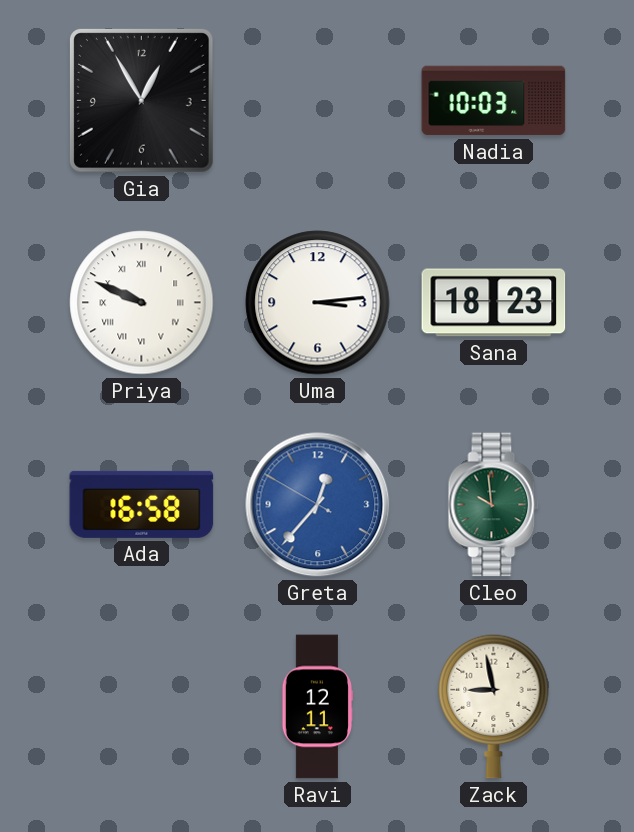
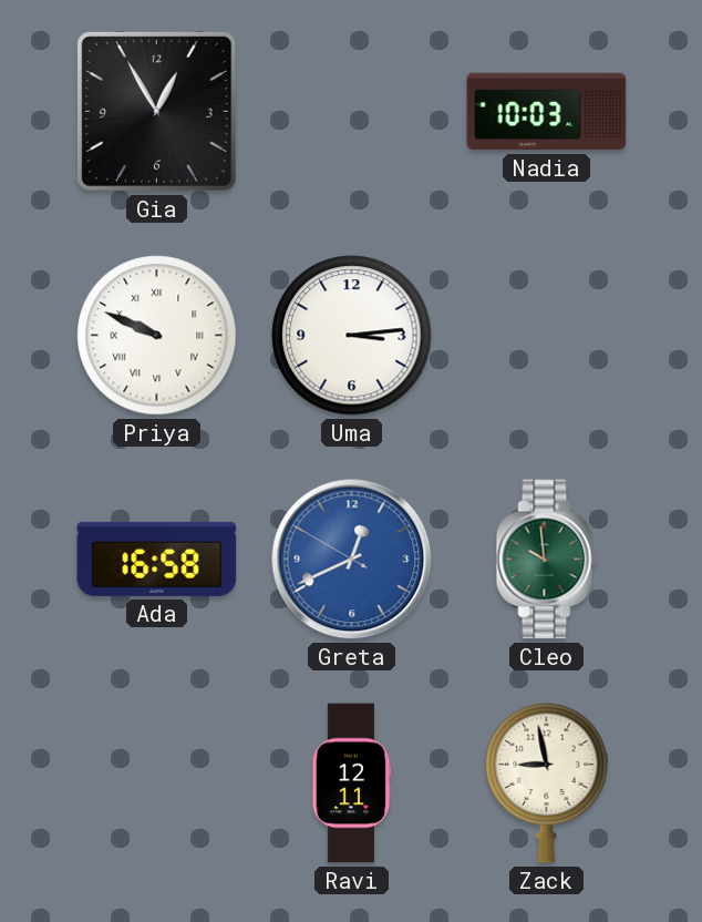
Sana: 18:23 -> none
Greta: 12:36 -> 12:40
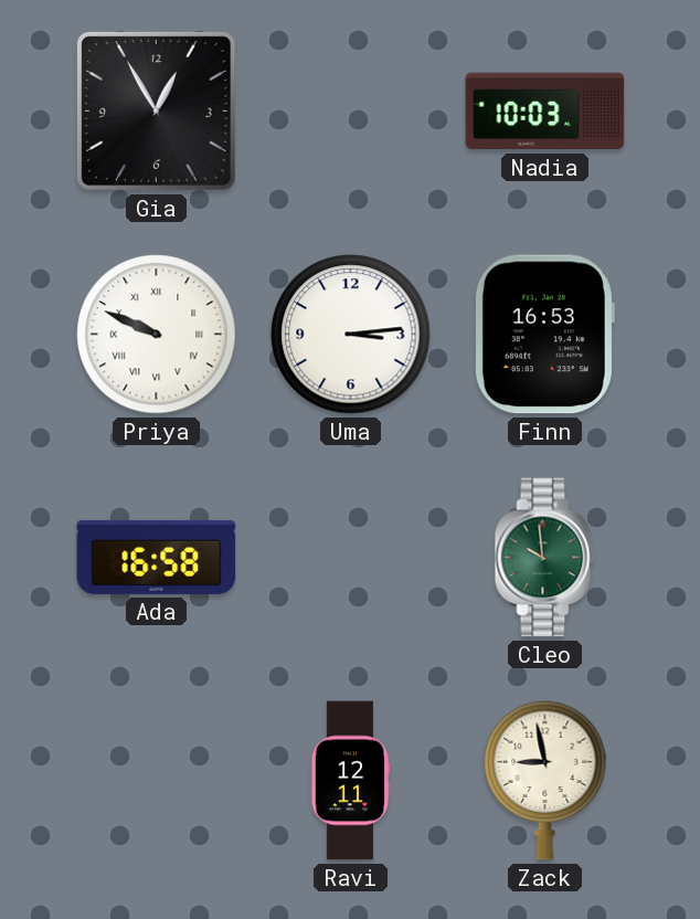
Finn: none -> 16:53
Greta: 12:40 -> none
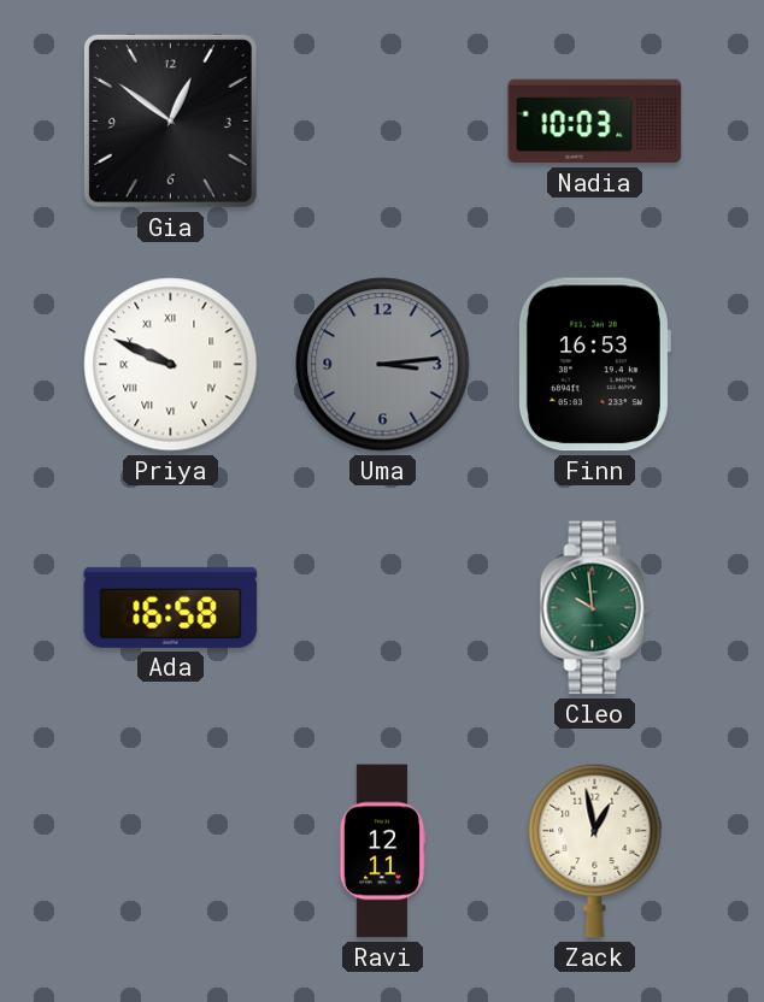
Gia: 12:55 -> 12:51
Uma dial: white -> grey
Zack: 8:58 -> 12:58
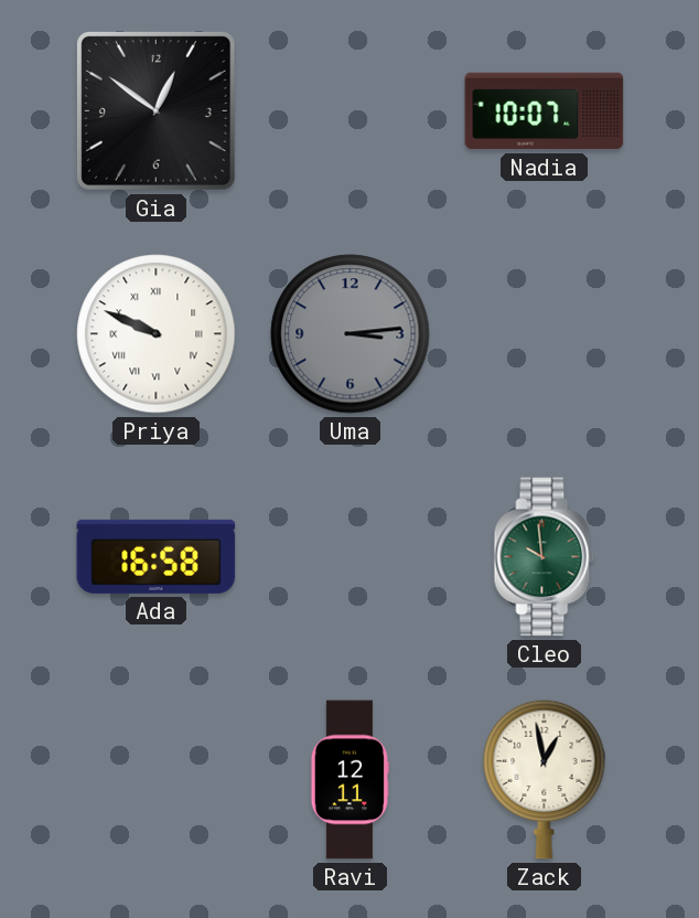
Nadia: 10:03 -> 10:07
Finn: 16:53 -> none
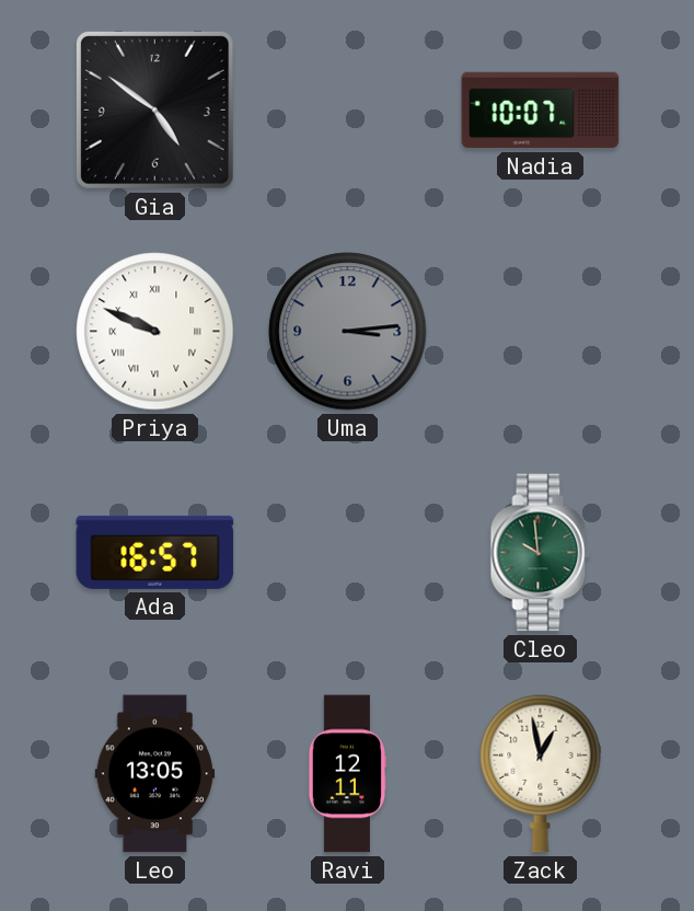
Gia: 12:51 -> 4:51
Ada: 16:58 -> 16:57
Leo: none -> 13:05
